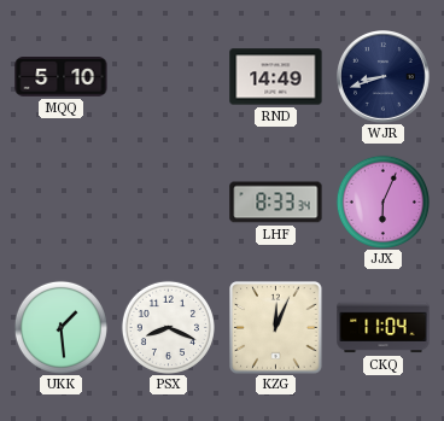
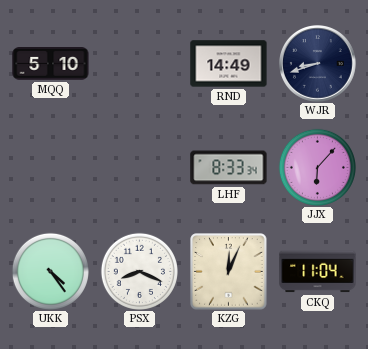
JJX: 6:04 -> 6:07
UKK: 1:29 -> 4:24
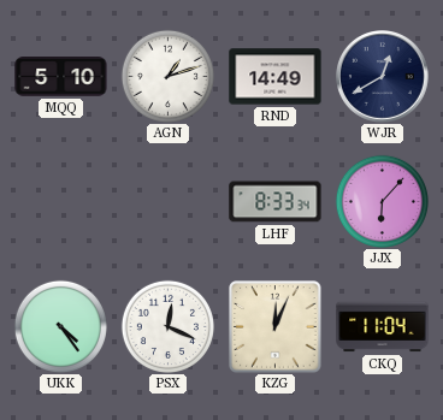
AGN: none -> 1:12
WJR: 8:42 -> 12:40
PSX: 8:19 -> 12:19
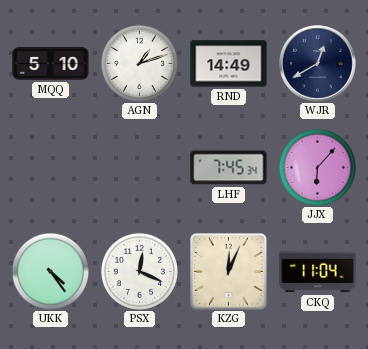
LHF: 8:33 -> 7:45
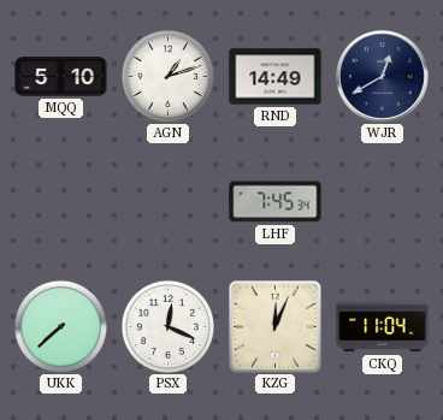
JJX: 6:07 -> none
UKK: 4:24 -> 7:38
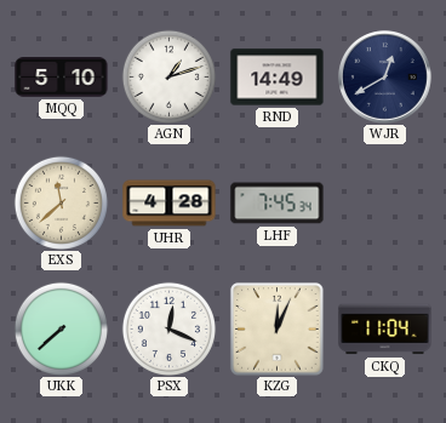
EXS: none -> 11:38
UHR: none -> 4:28
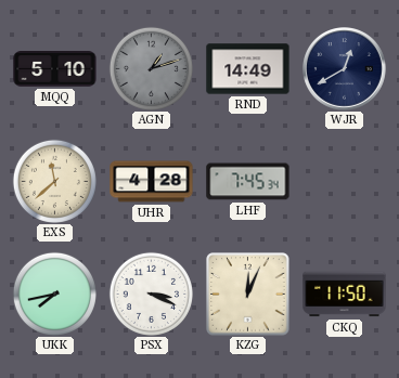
AGN dial: white -> grey
UKK: 7:38 -> 7:43
PSX: 12:19 -> 3:19
CKQ: 11:04 -> 11:50
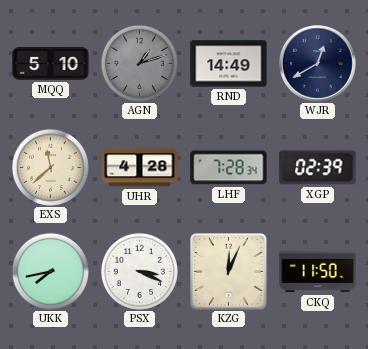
LHF: 7:45 -> 7:28
XGP: none -> 02:39
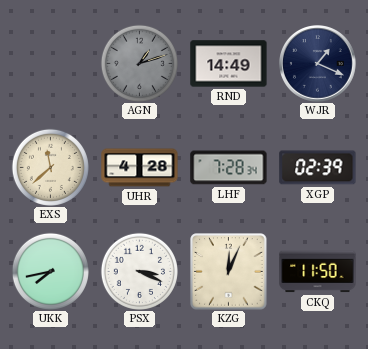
MQQ: 5:10 -> none
WJR: 12:40 -> 1:19
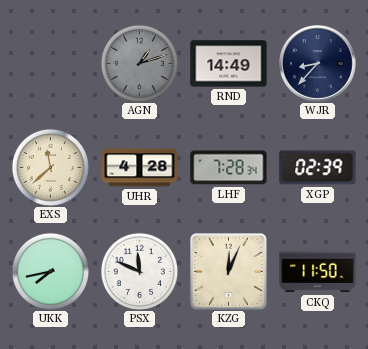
WJR: 1:19 -> 8:37
PSX: 3:19 -> 11:49
